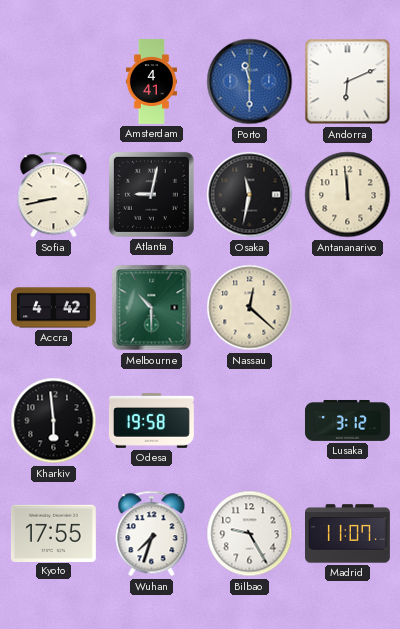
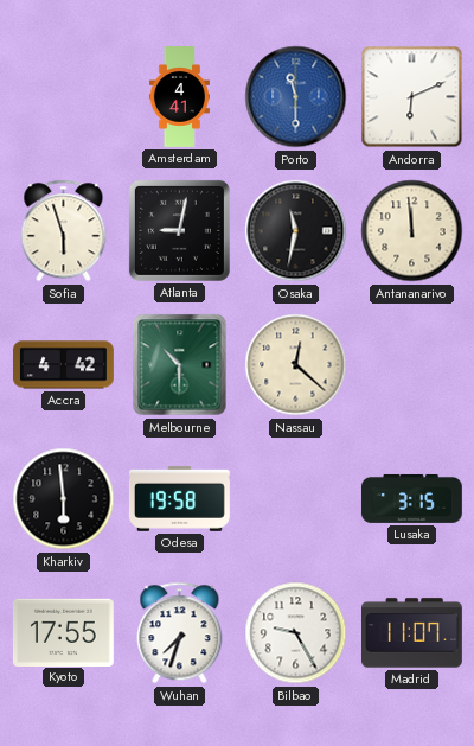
Sofia: 8:43 -> 5:57
Lusaka: 3:12 -> 3:15
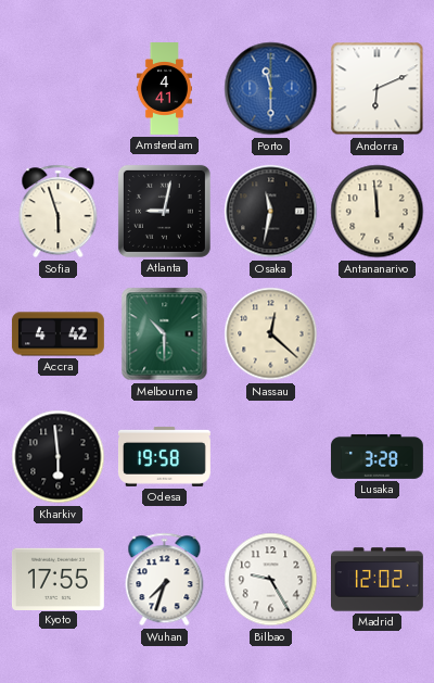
Lusaka: 3:15 -> 3:28
Madrid: 11:07 -> 12:02
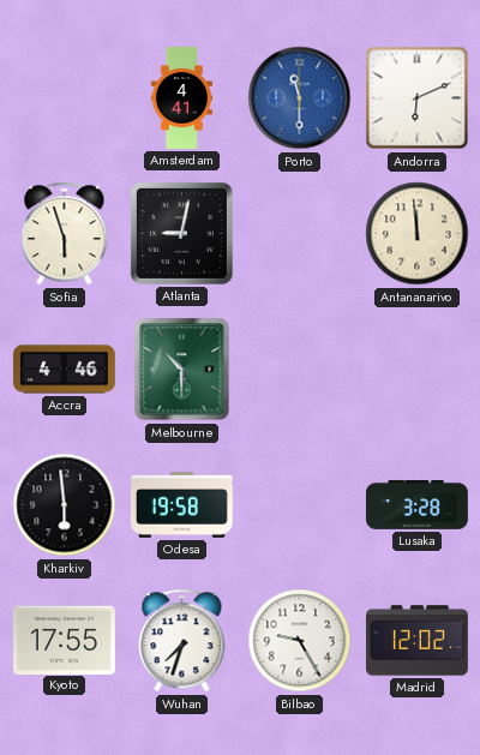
Osaka: 11:32 -> none
Accra: 4:42 -> 4:46
Nassau: 12:22 -> none
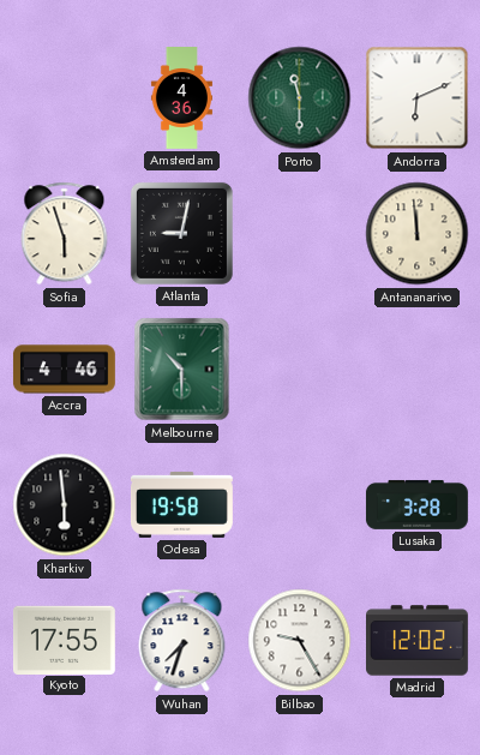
Amsterdam: 4:41 -> 4:36
Porto dial: blue -> green
